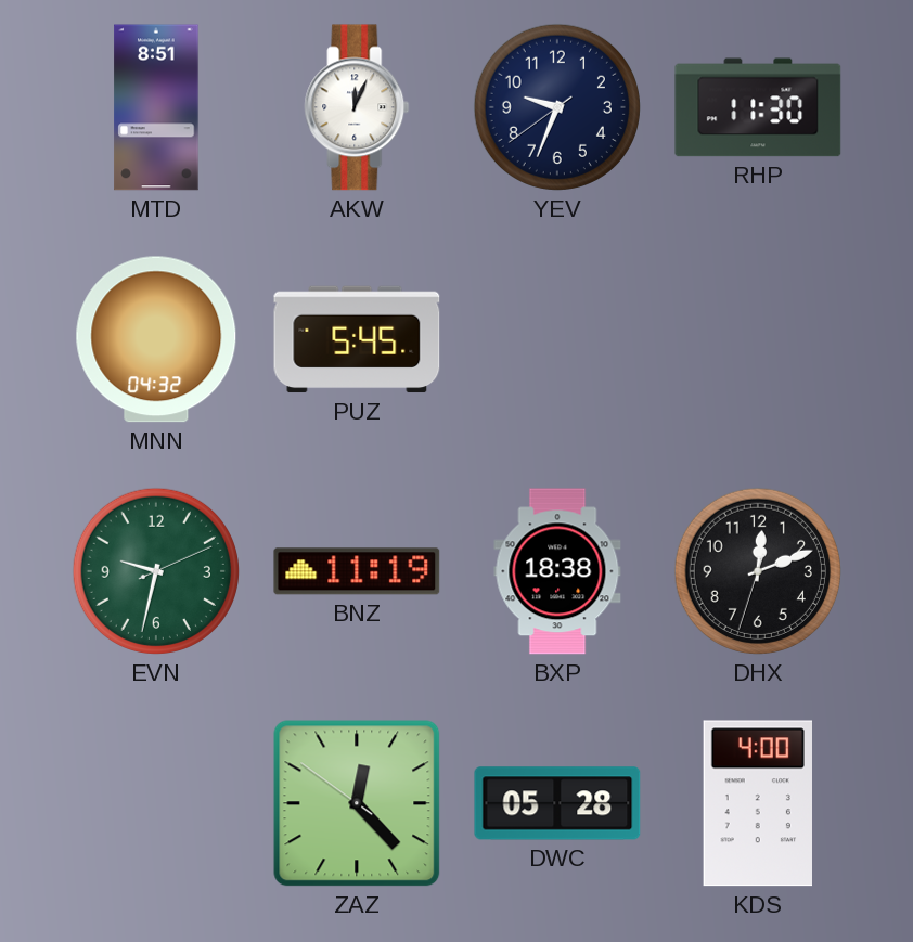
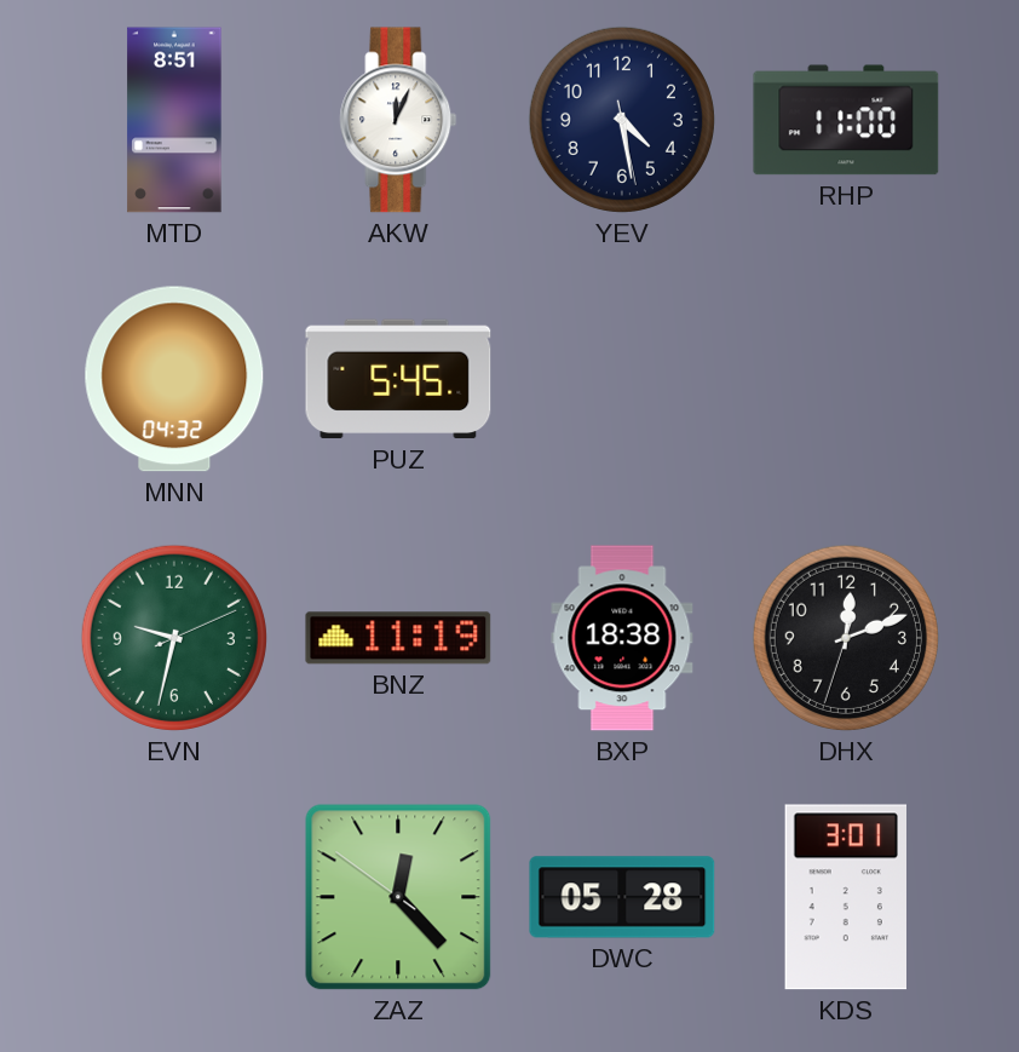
YEV: 9:33 -> 4:28
RHP: 11:30 -> 11:00
KDS: 4:00 -> 3:01
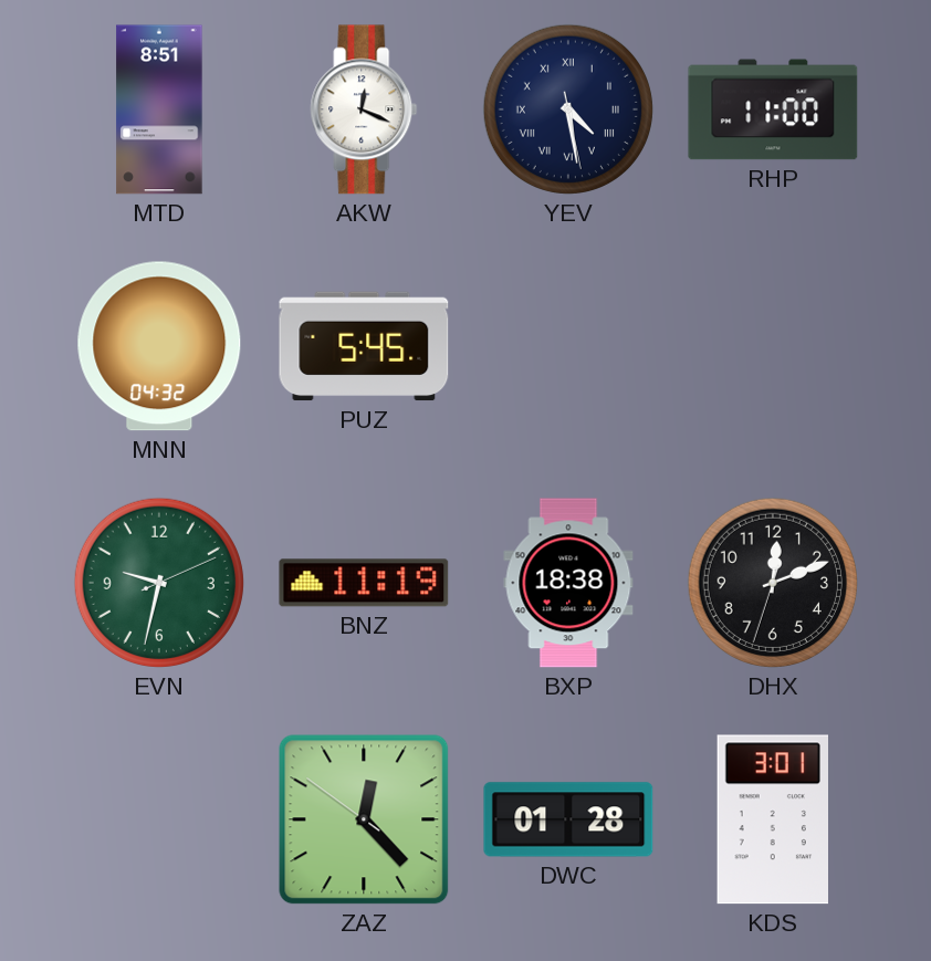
AKW: 12:04 -> 12:19
YEV numerals: Arabic -> Roman
DWC: 05:28 -> 01:28
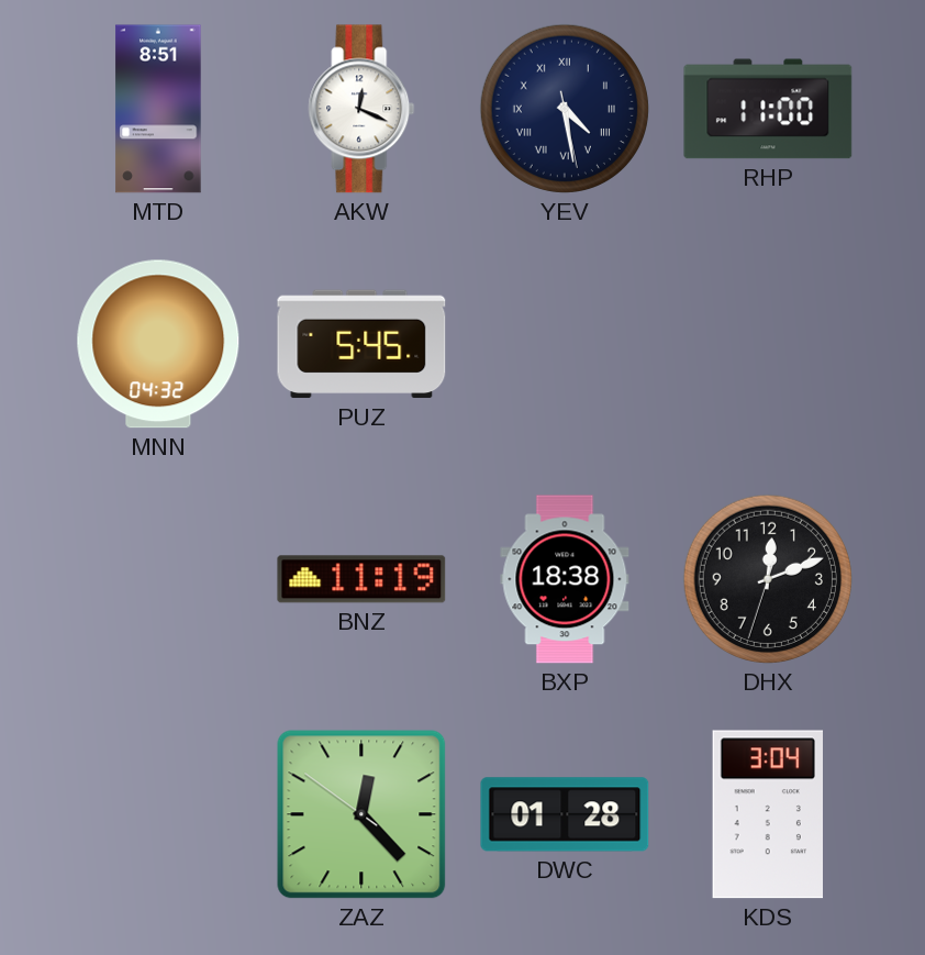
EVN: 9:32 -> none
KDS: 3:01 -> 3:04
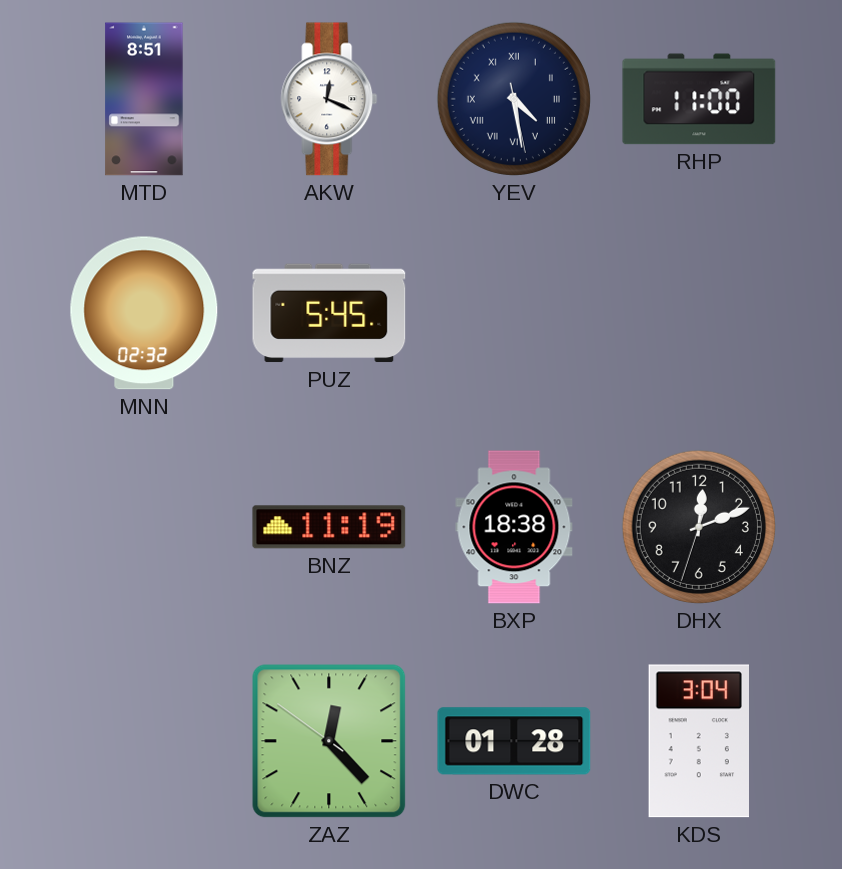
MNN: 04:32 -> 02:32
